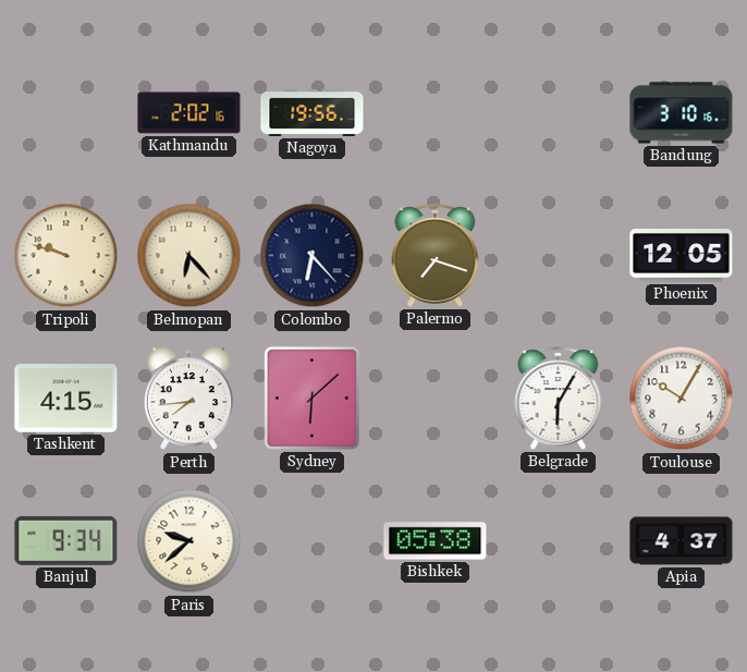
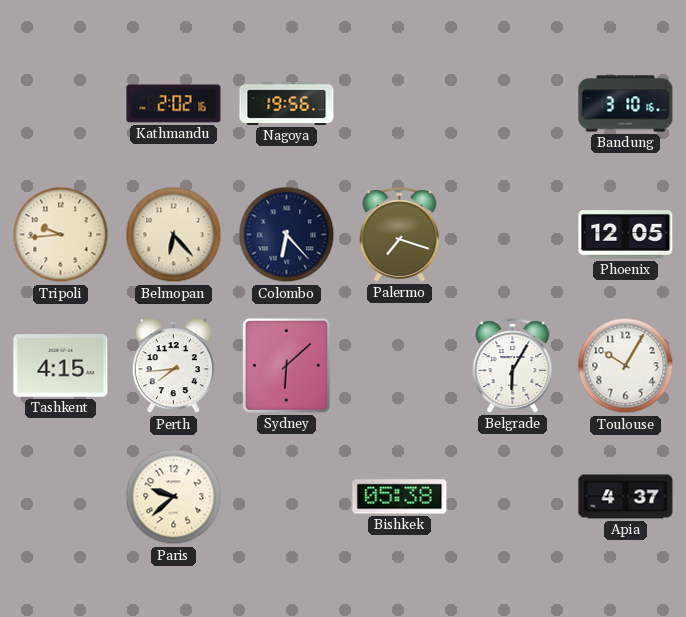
Tripoli: 9:48 -> 9:44
Banjul: 9:34 -> none
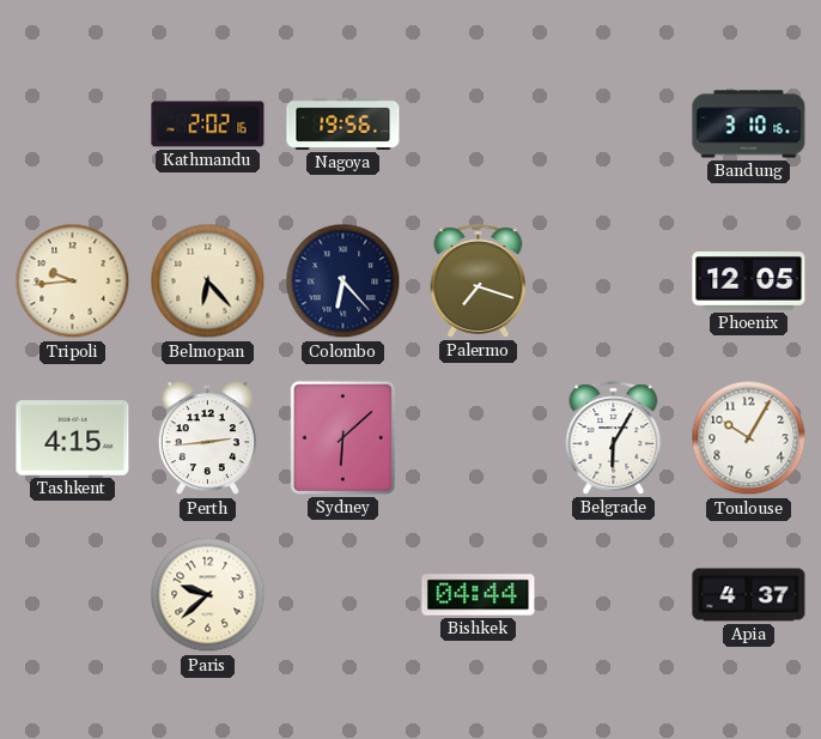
Perth: 7:44 -> 2:44
Bishkek: 05:38 -> 04:44
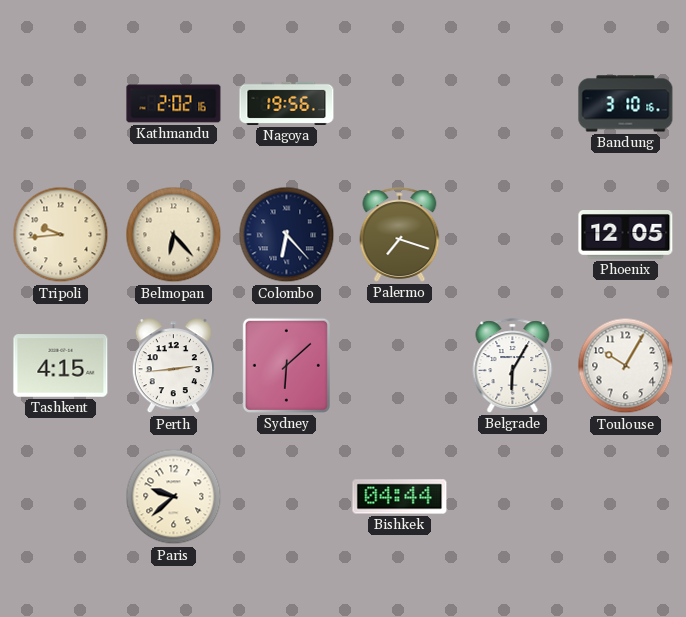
Apia: 4:37 -> none
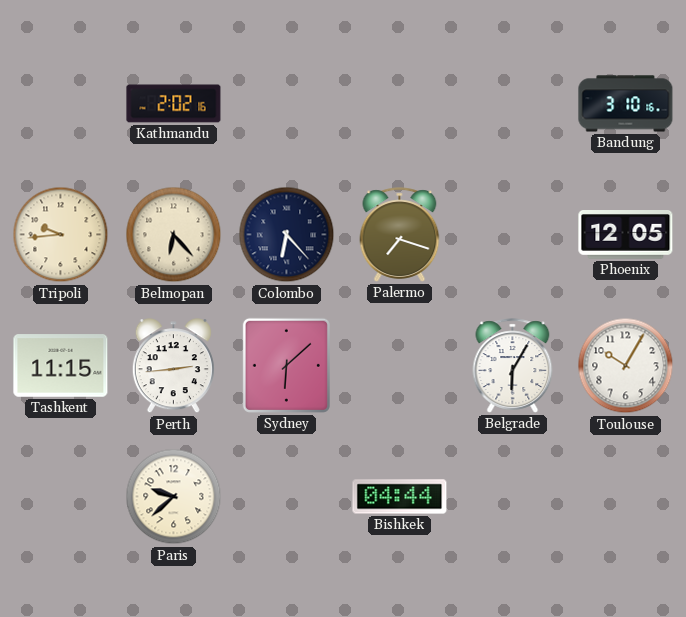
Nagoya: 19:56 -> none
Tashkent: 4:15 -> 11:15
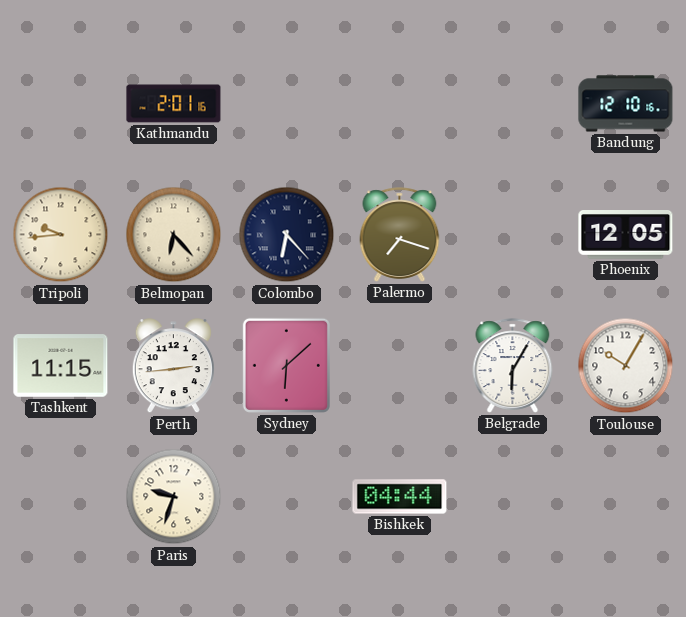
Kathmandu: 2:02 -> 2:01
Bandung: 3:10 -> 12:10
Paris: 9:38 -> 9:33
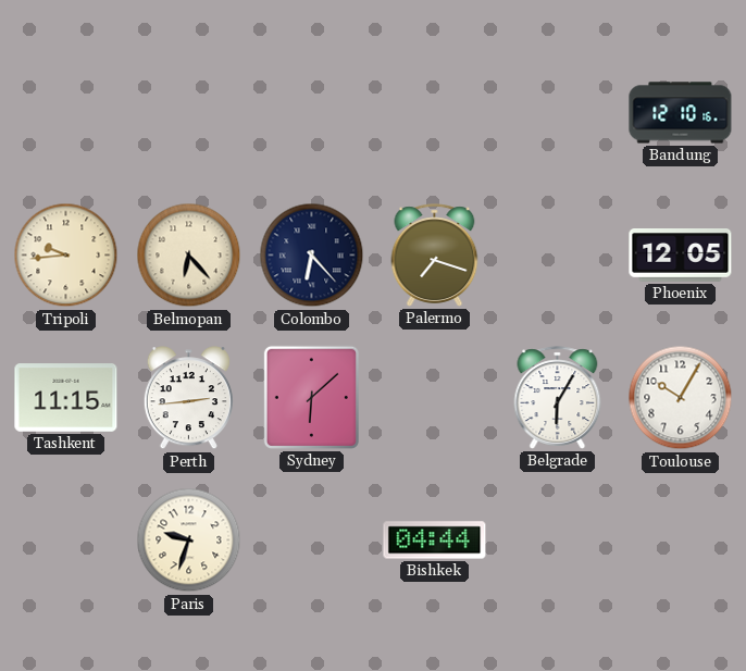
Kathmandu: 2:01 -> none
